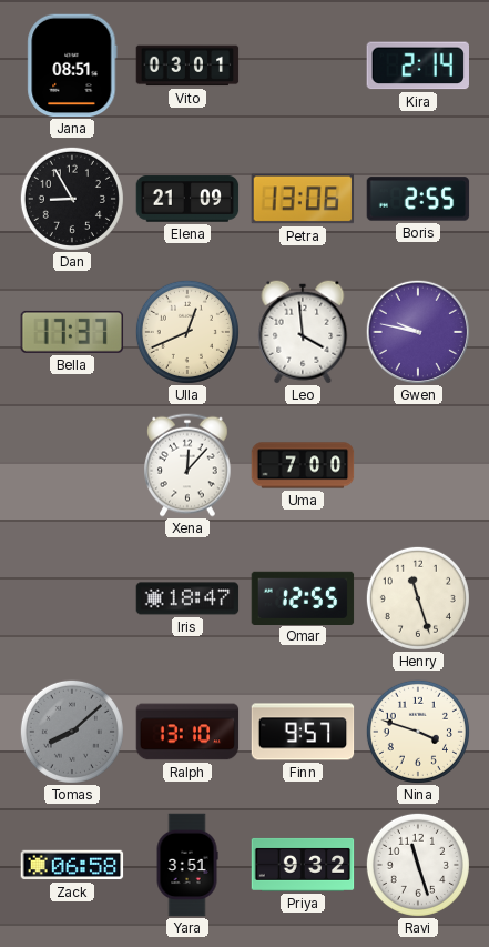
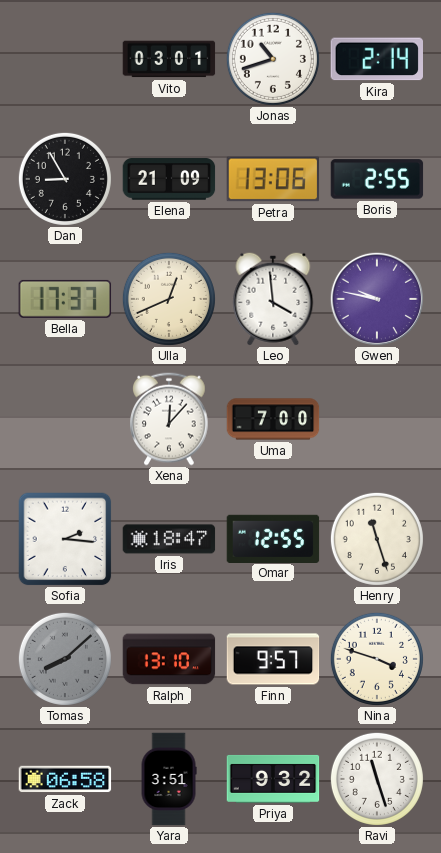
Jana: 08:51 -> none
Jonas: none -> 10:42
Sofia: none -> 2:16
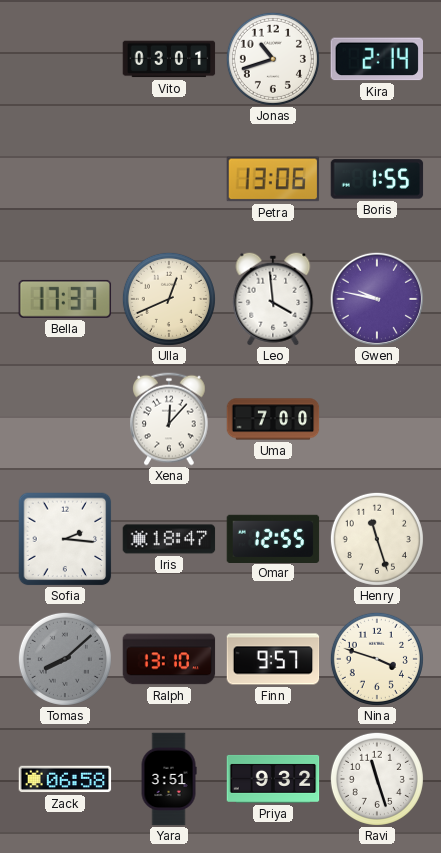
Dan: 8:55 -> none
Elena: 21:09 -> none
Boris: 2:55 -> 1:55
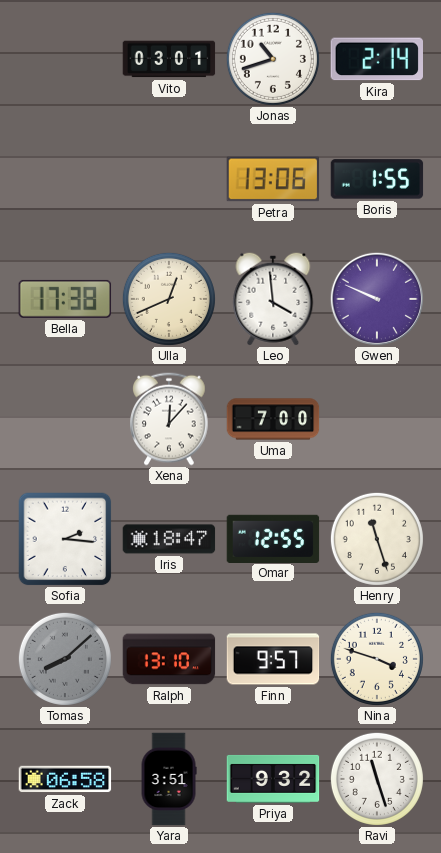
Bella: 17:37 -> 17:38
Gwen: 9:47 -> 9:49
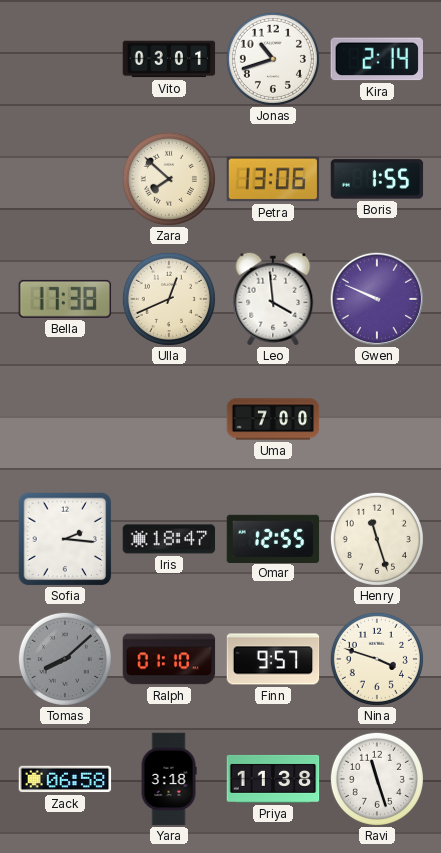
Zara: none -> 7:52
Xena: 12:07 -> none
Ralph: 13:10 -> 01:10
Yara: 3:51 -> 3:18
Priya: 9:32 -> 11:38
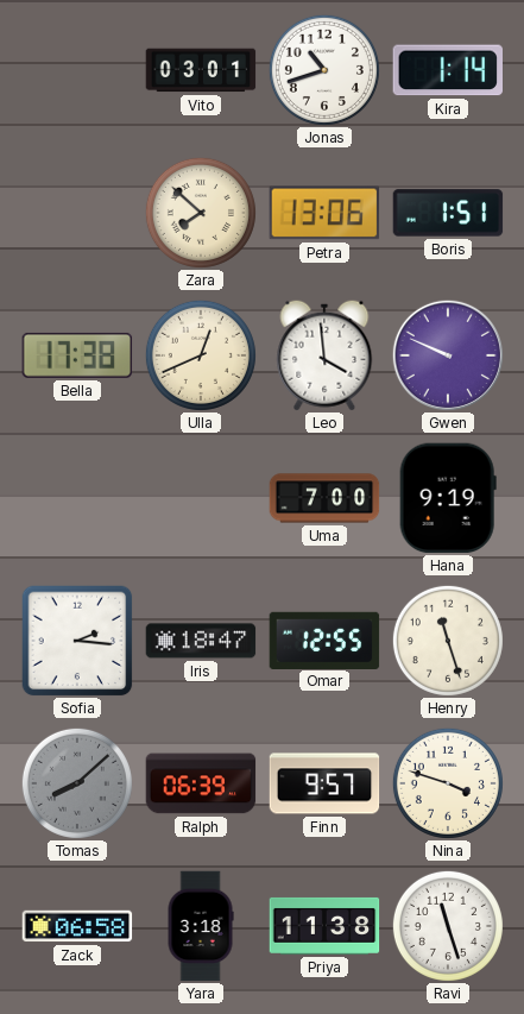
Kira: 2:14 -> 1:14
Boris: 1:55 -> 1:51
Hana: none -> 9:19
Ralph: 01:10 -> 06:39
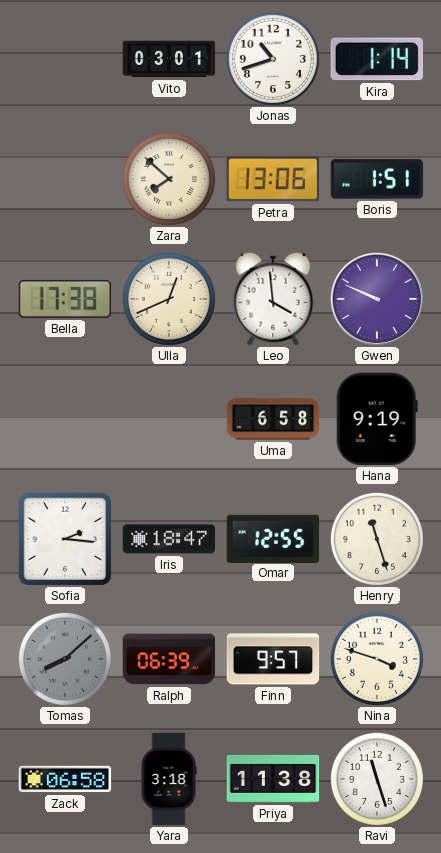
Uma: 7:00 -> 6:58
